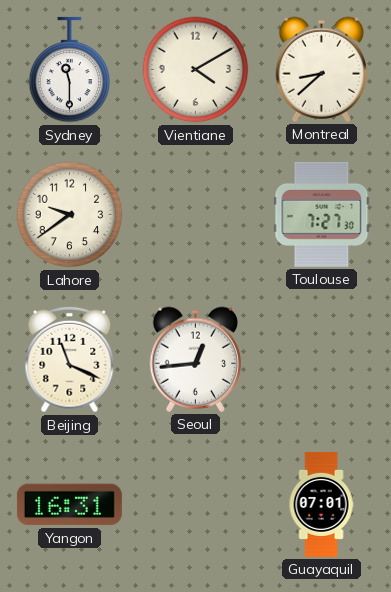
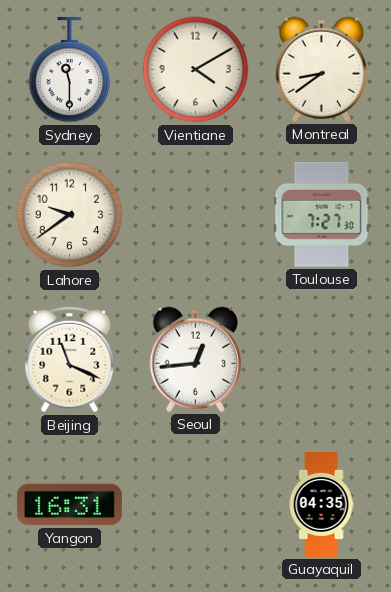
Montreal: 8:38 -> 8:39
Guayaquil: 07:01 -> 04:35
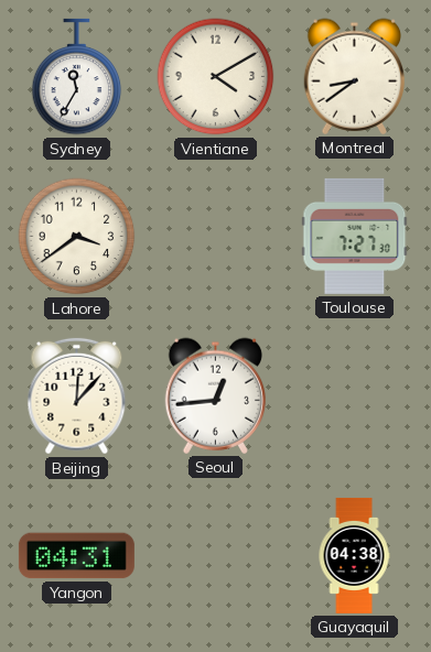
Sydney: 11:30 -> 11:35
Lahore: 9:39 -> 3:39
Beijing: 11:19 -> 12:07
Yangon: 16:31 -> 04:31
Guayaquil: 04:35 -> 04:38
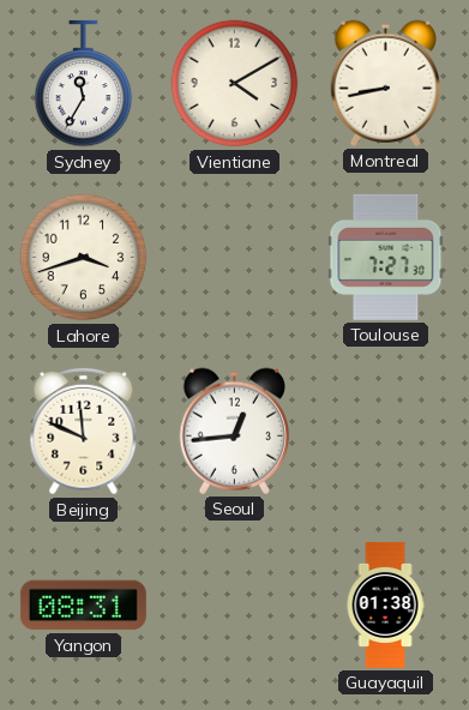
Montreal: 8:39 -> 8:43
Lahore: 3:39 -> 3:42
Beijing: 12:07 -> 11:49
Yangon: 04:31 -> 08:31
Guayaquil: 04:38 -> 01:38
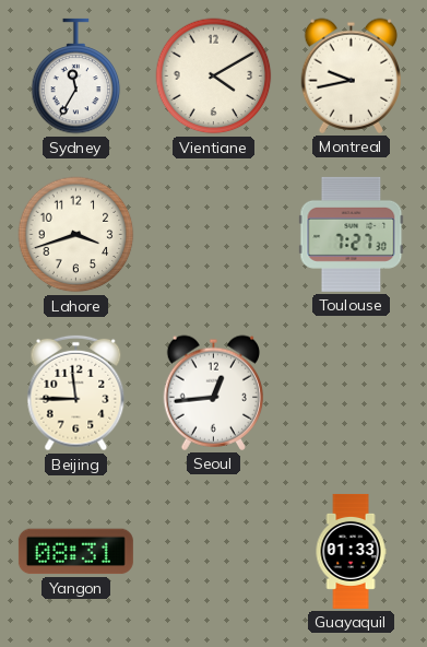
Montreal: 8:43 -> 9:43
Beijing: 11:49 -> 11:45
Guayaquil: 01:38 -> 01:33
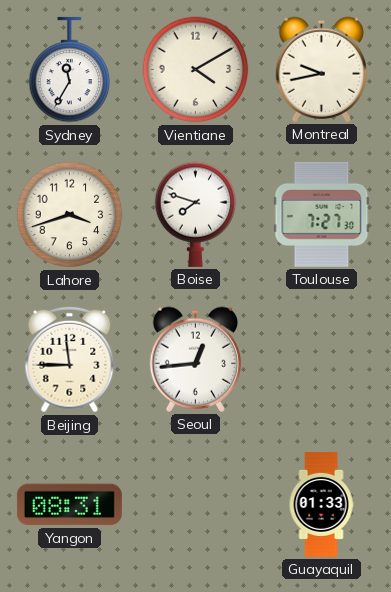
Boise: none -> 7:48
